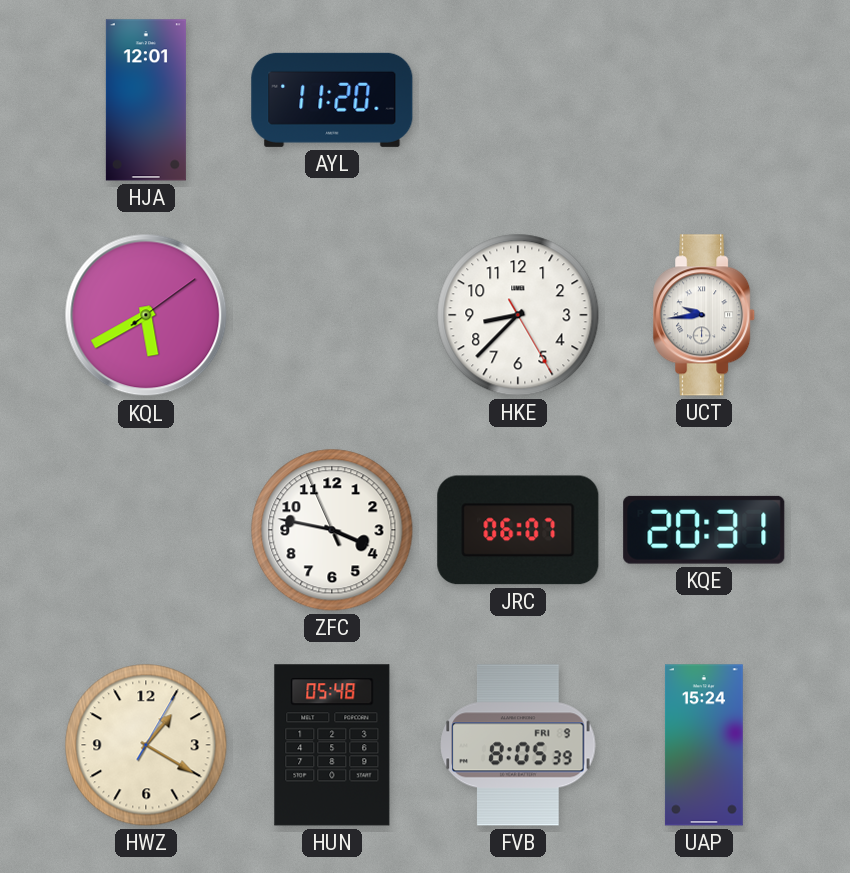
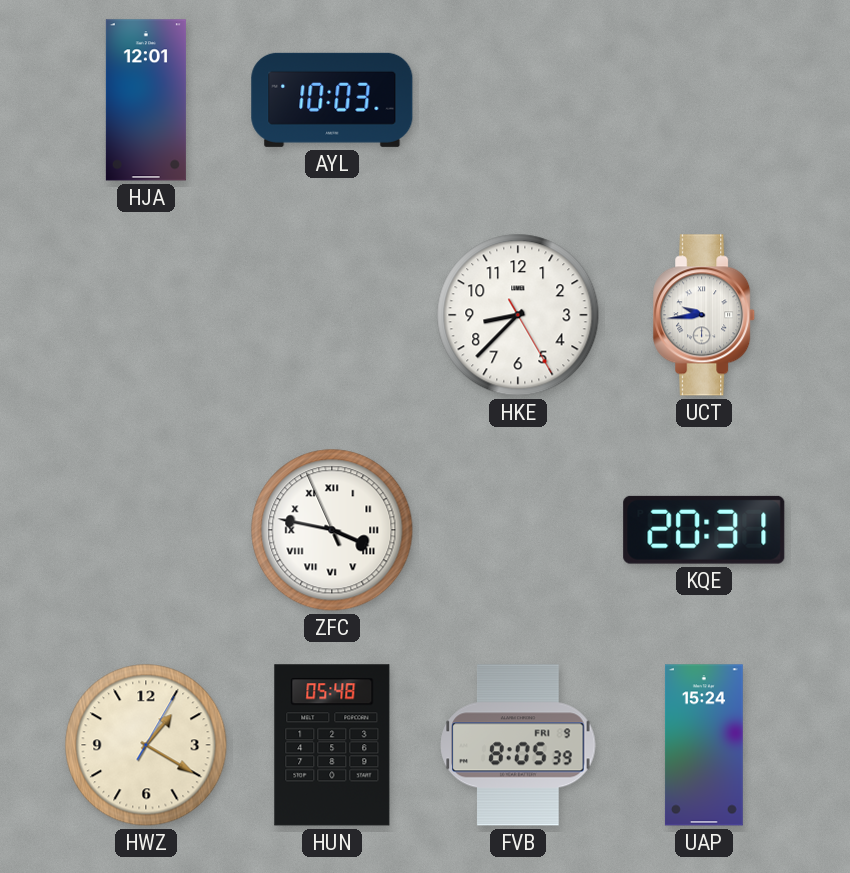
AYL: 11:20 -> 10:03
KQL: 5:40 -> none
ZFC numerals: Arabic -> Roman
JRC: 06:07 -> none
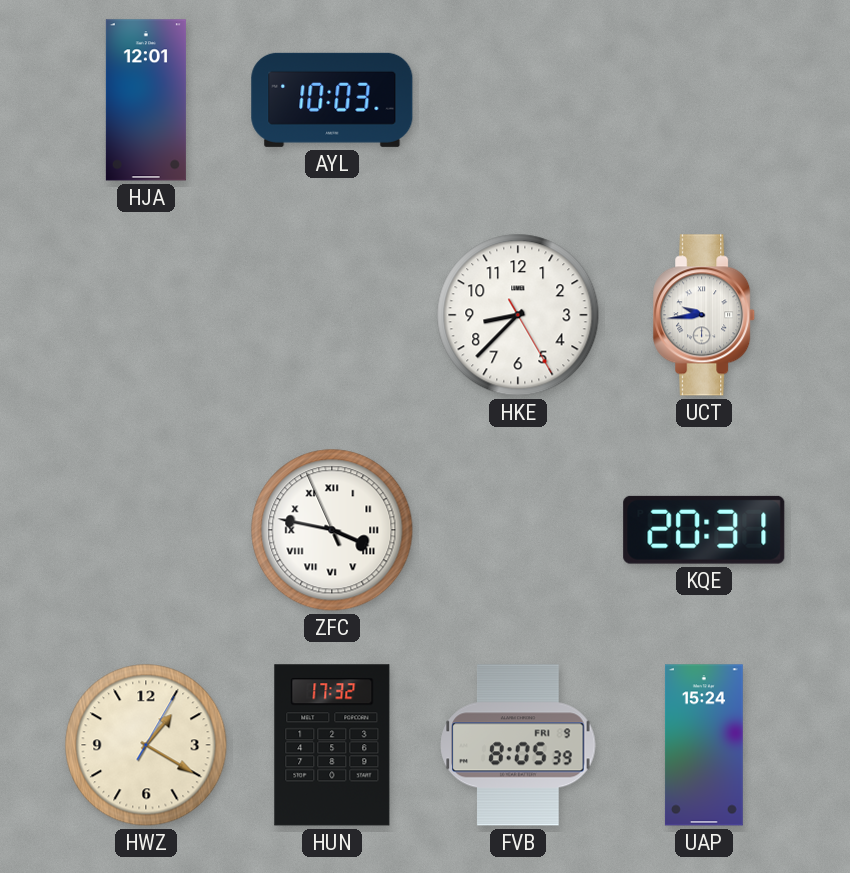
HUN: 05:48 -> 17:32
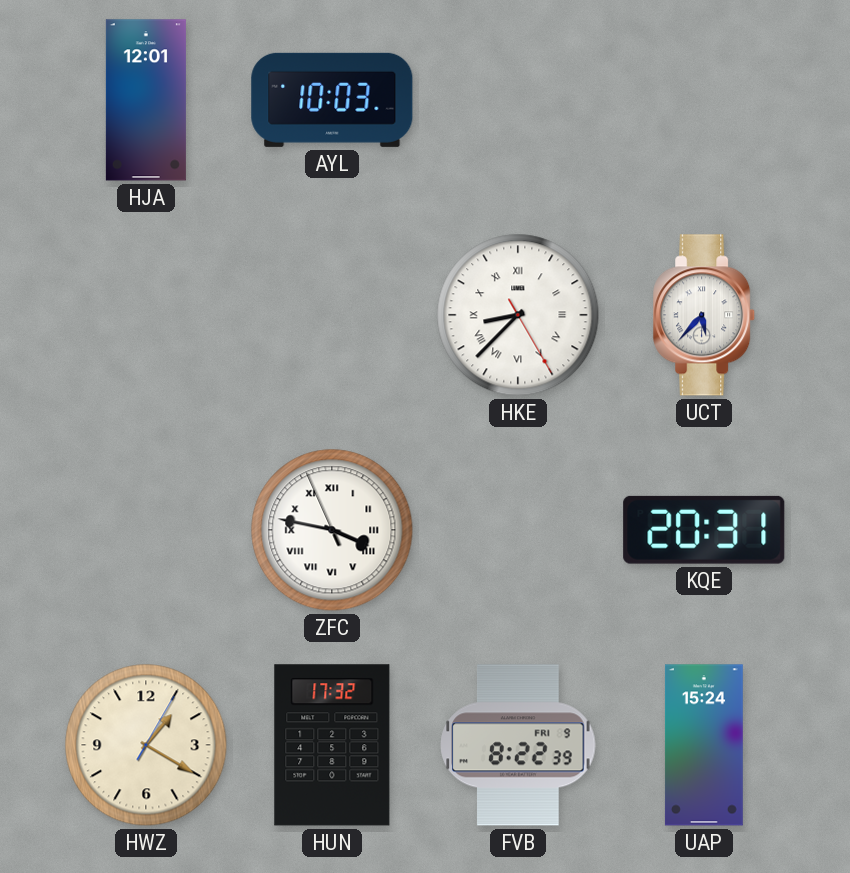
HKE numerals: Arabic -> Roman
UCT: 9:44 -> 5:37
FVB: 8:05 -> 8:22
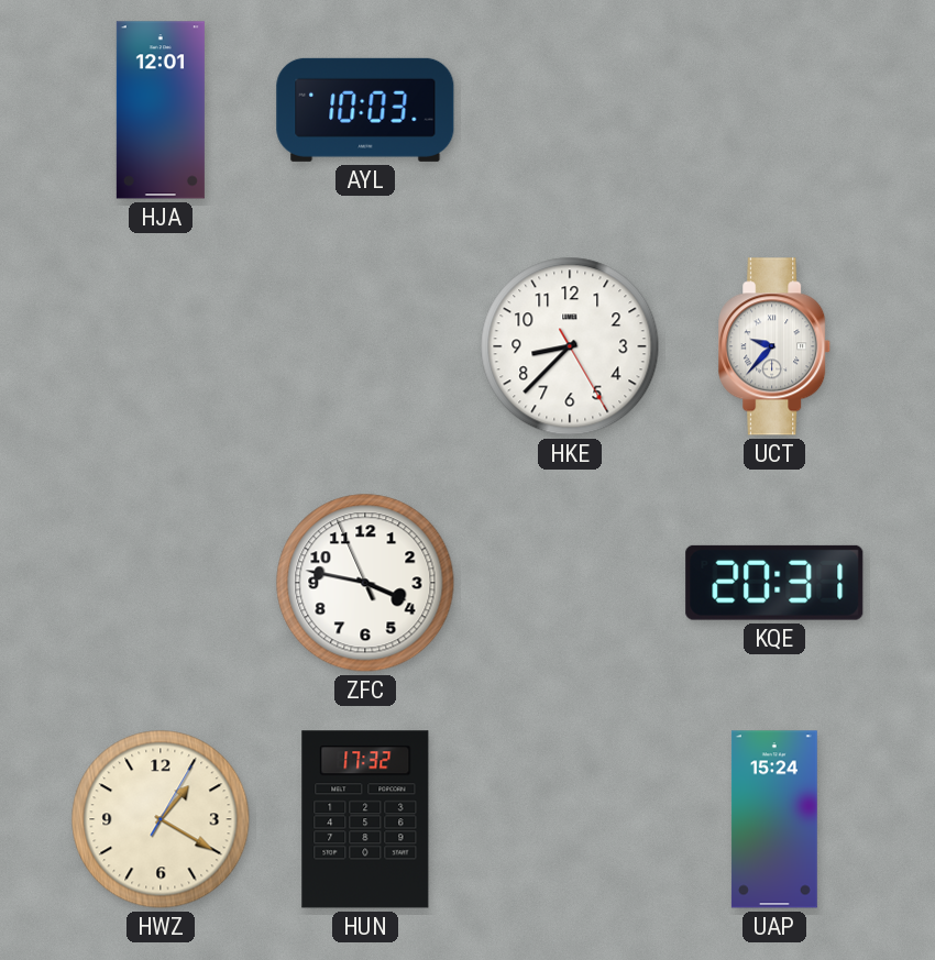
HKE numerals: Roman -> Arabic
UCT: 5:37 -> 9:37
ZFC numerals: Roman -> Arabic
FVB: 8:22 -> none
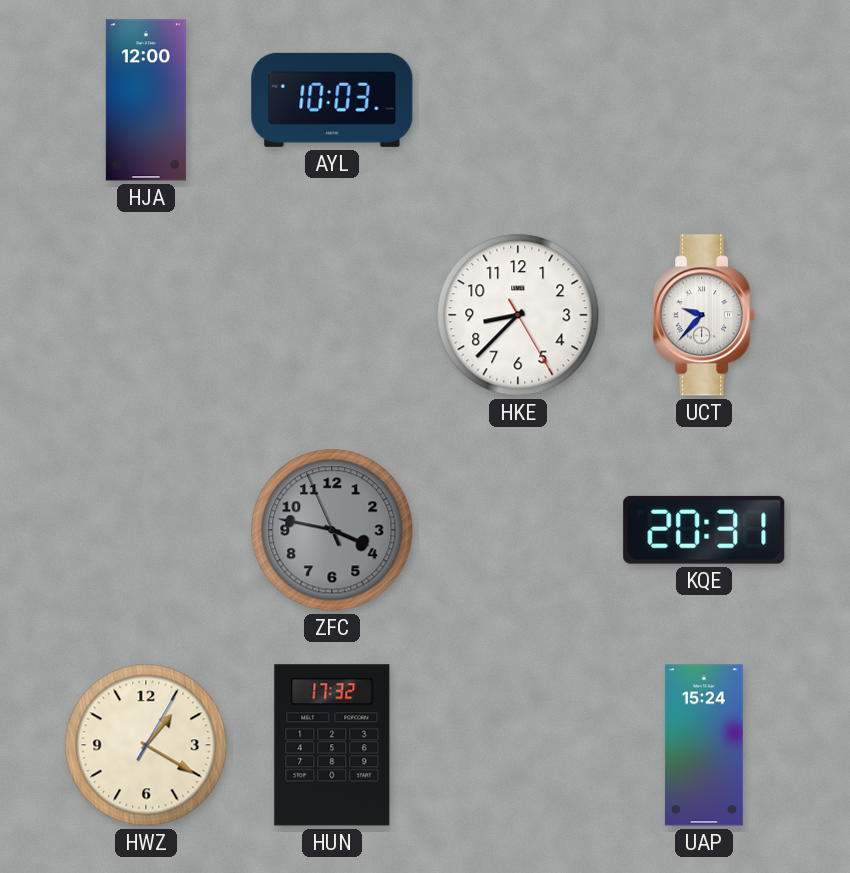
HJA: 12:01 -> 12:00
ZFC dial: white -> grey
